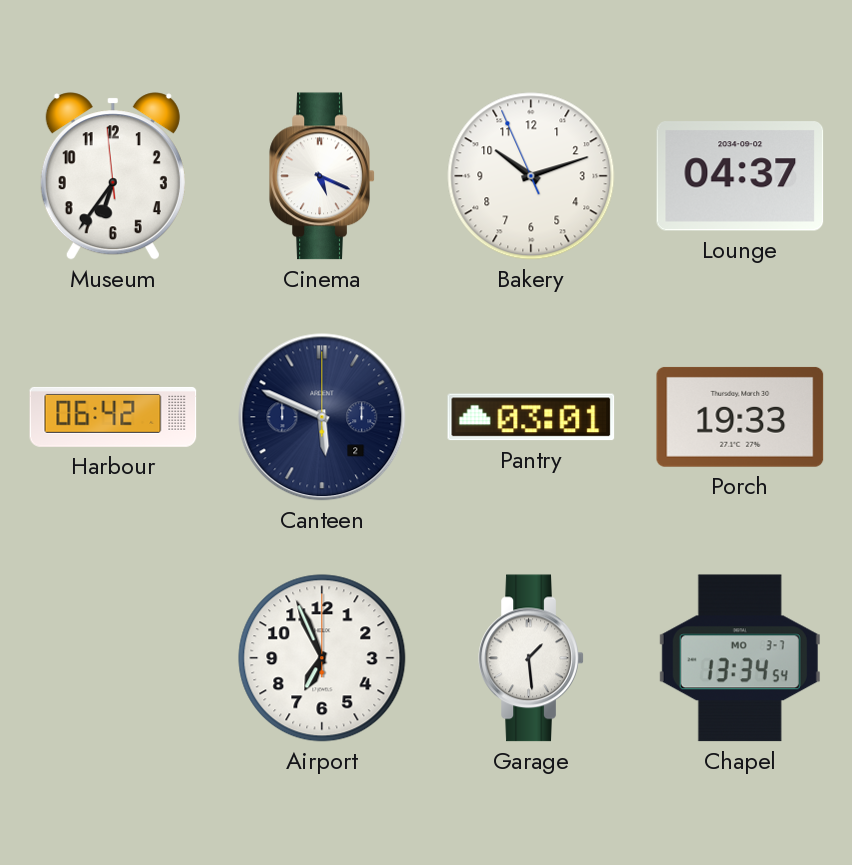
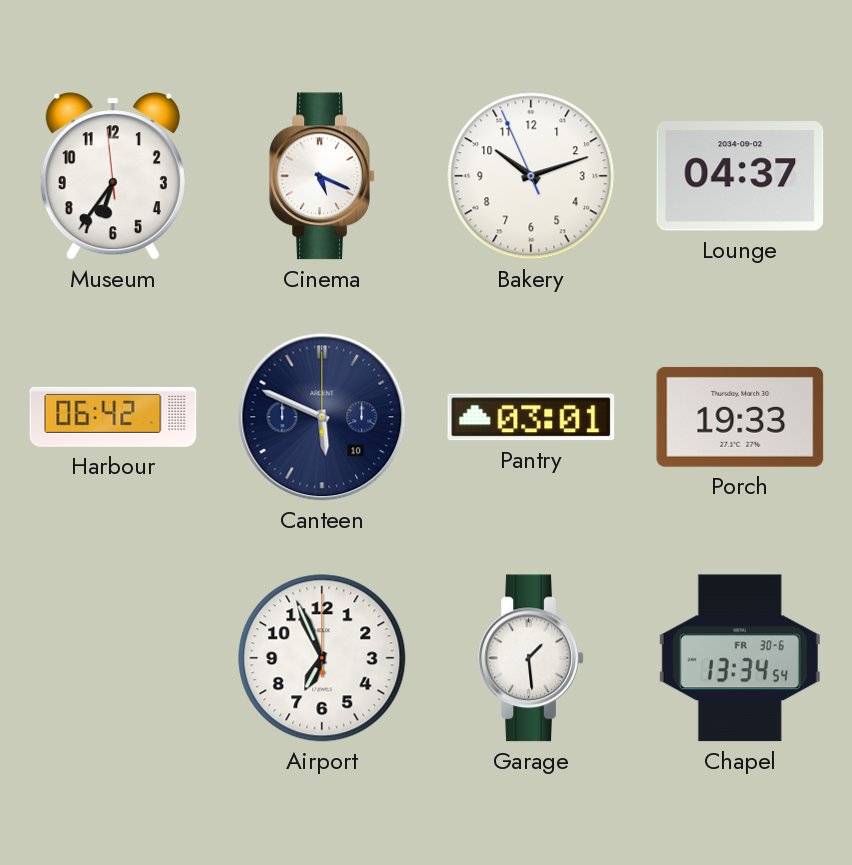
Canteen date: 2 -> 10
Chapel date: MO 3-7 -> FR 30-6
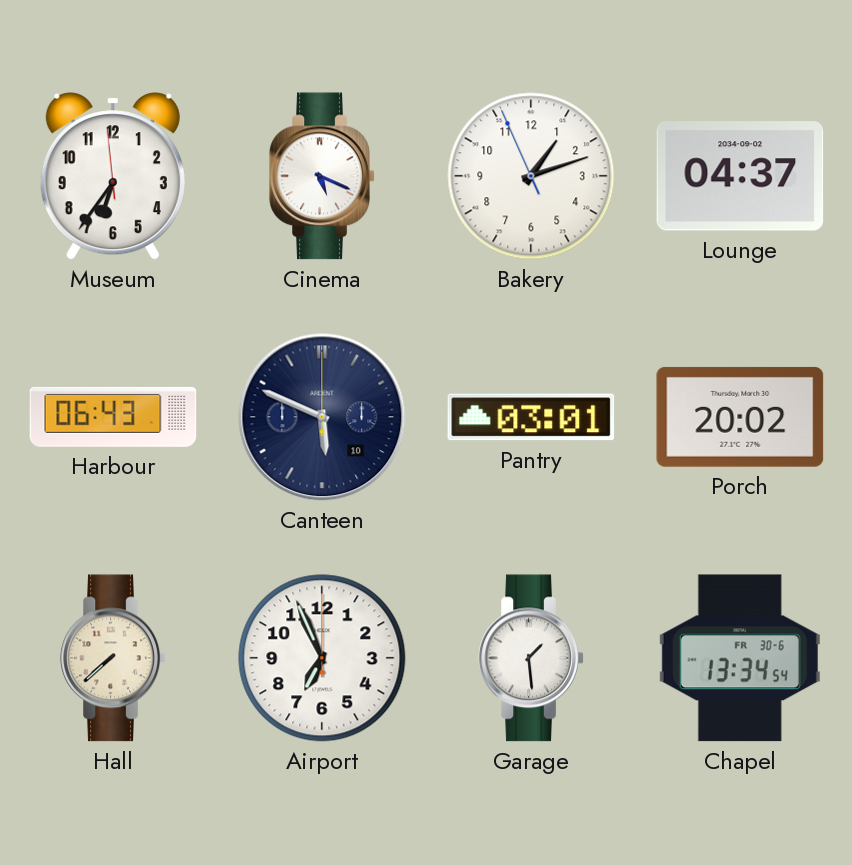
Bakery: 10:11 -> 1:11
Harbour: 06:42 -> 06:43
Porch: 19:33 -> 20:02
Hall: none -> 7:38
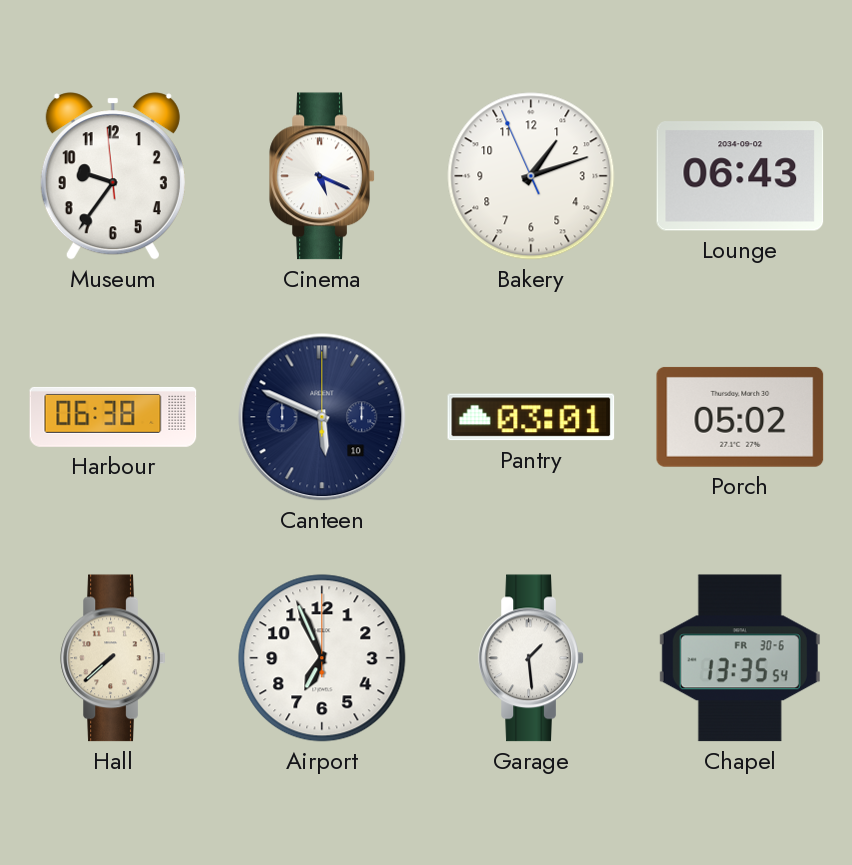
Museum: 6:35 -> 9:35
Lounge: 04:37 -> 06:43
Harbour: 06:43 -> 06:38
Porch: 20:02 -> 05:02
Chapel: 13:34 -> 13:35
